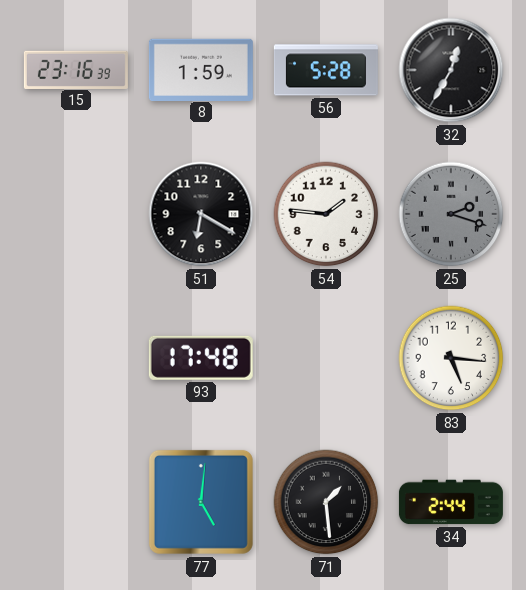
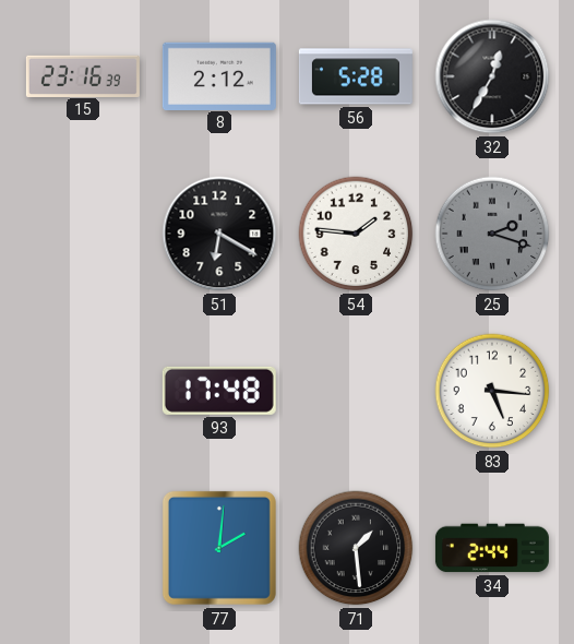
8: 1:59 -> 2:12
77: 5:01 -> 2:01
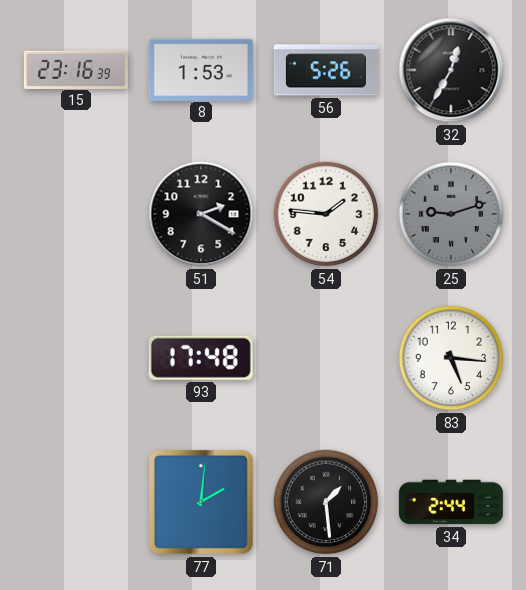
8: 2:12 -> 1:53
56: 5:28 -> 5:26
51: 6:20 -> 2:20
25: 2:18 -> 9:12
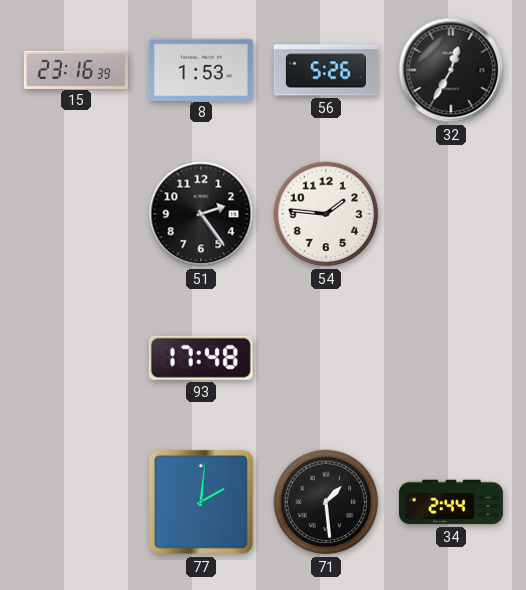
51: 2:20 -> 2:24
25: 9:12 -> none
83: 5:16 -> none
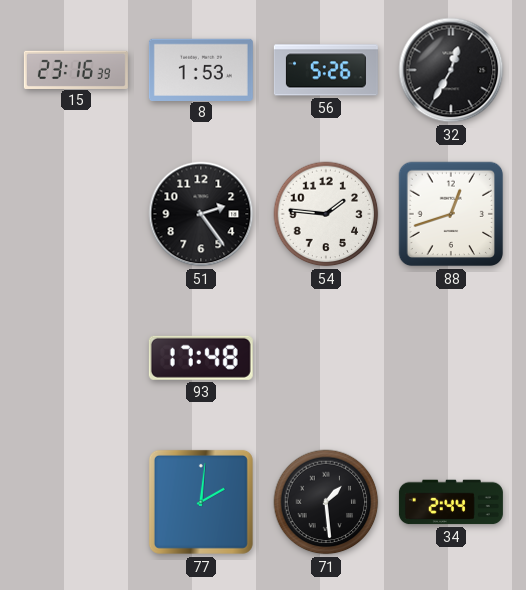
88: none -> 12:42
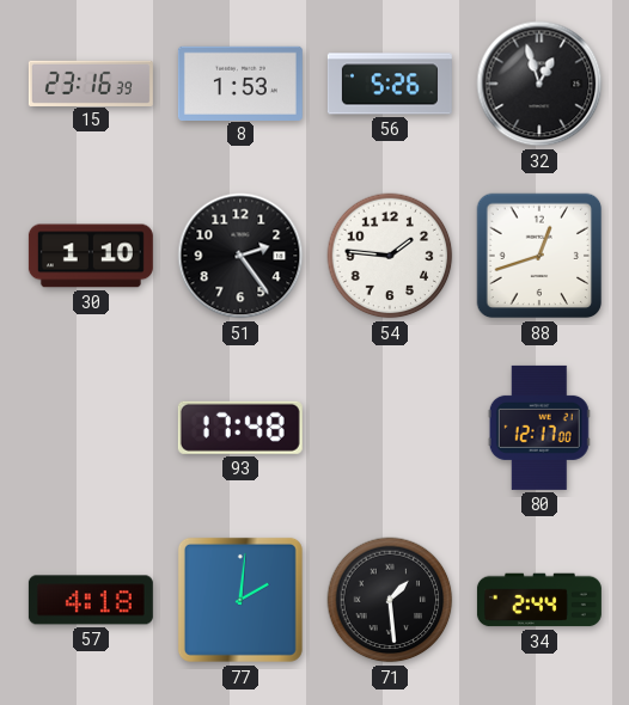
32: 12:35 -> 12:57
30: none -> 1:10
80: none -> 12:17
57: none -> 4:18
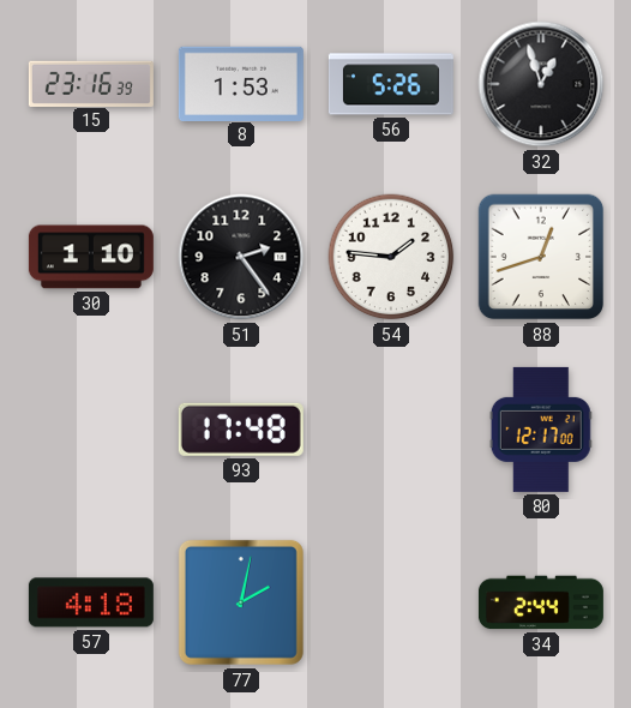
77: 2:01 -> 2:02
71: 1:29 -> none
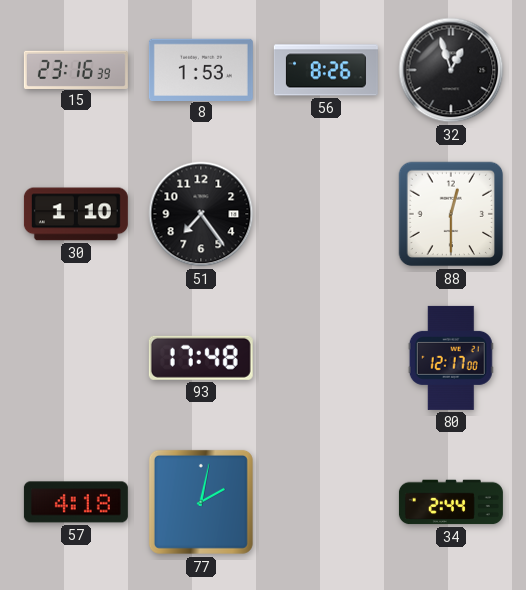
56: 5:26 -> 8:26
51: 2:24 -> 7:24
54: 1:46 -> none
88: 12:42 -> 12:30
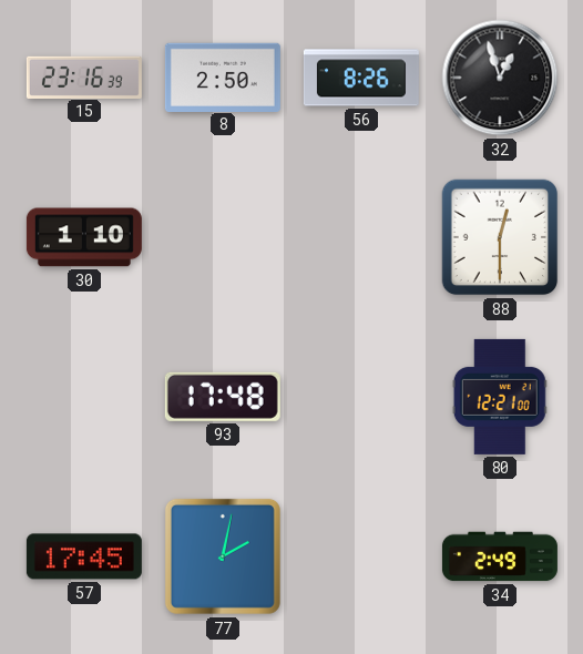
8: 1:53 -> 2:50
51: 7:24 -> none
80: 12:17 -> 12:21
57: 4:18 -> 17:45
34: 2:44 -> 2:49
